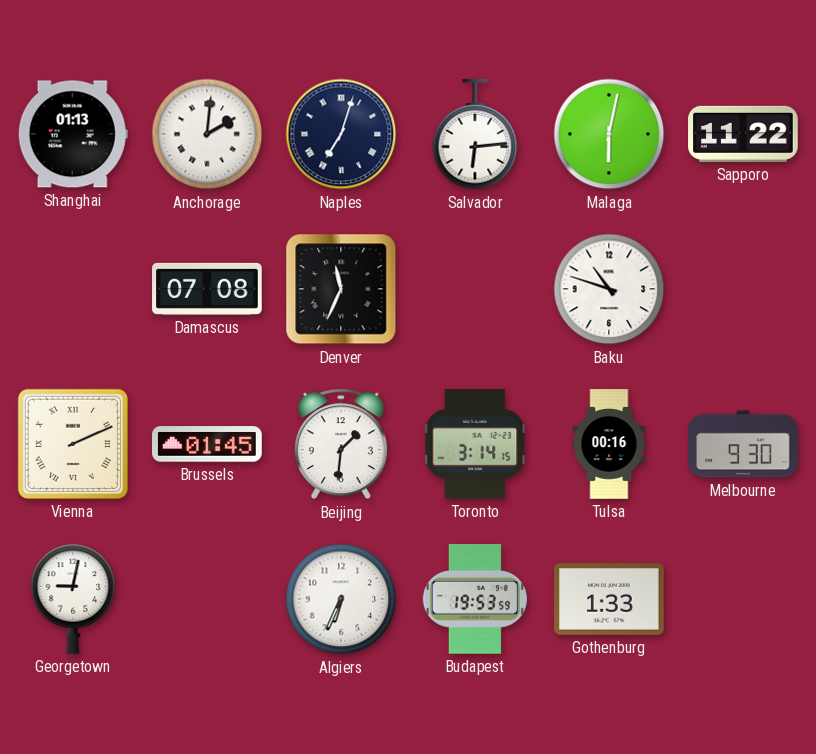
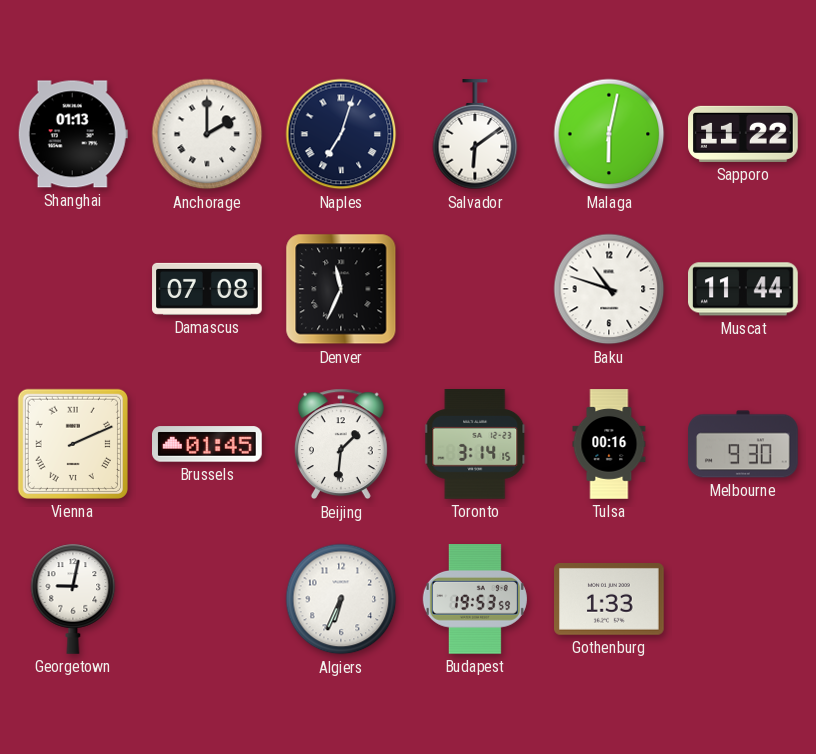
Anchorage: 2:01 -> 2:00
Salvador: 6:14 -> 6:09
Muscat: none -> 11:44
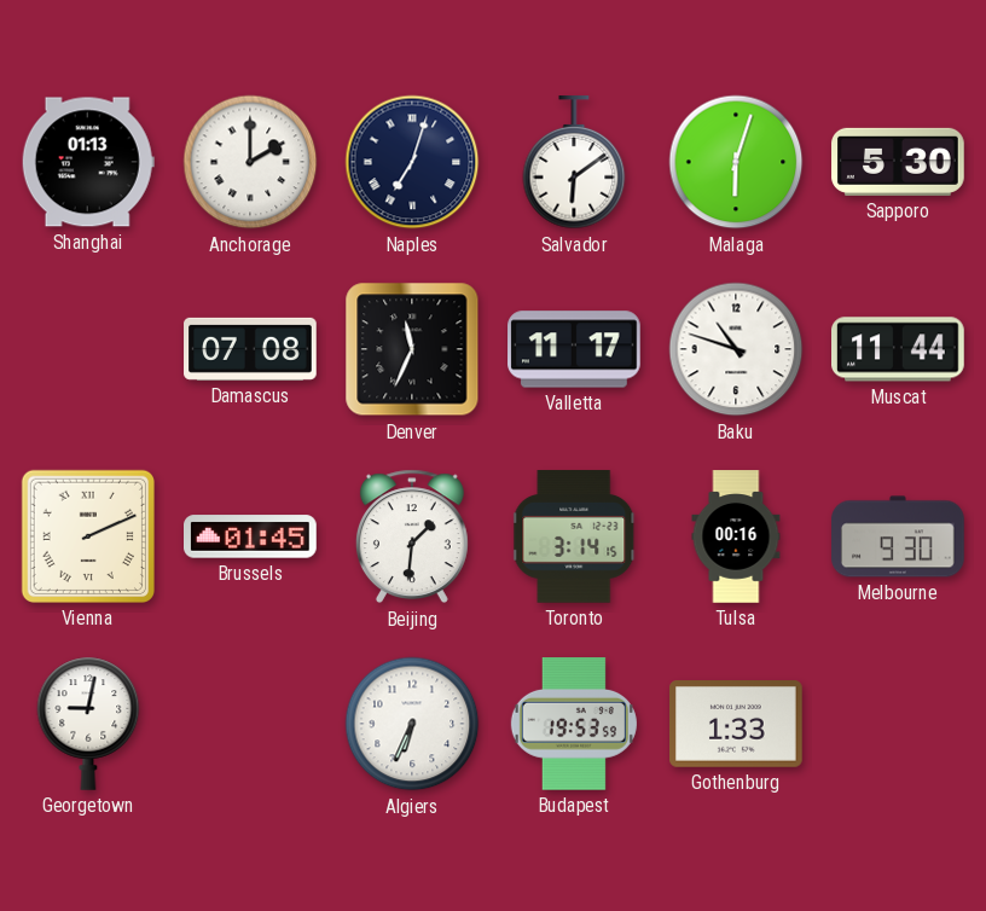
Malaga: 6:02 -> 6:03
Sapporo: 11:22 -> 5:30
Valletta: none -> 11:17
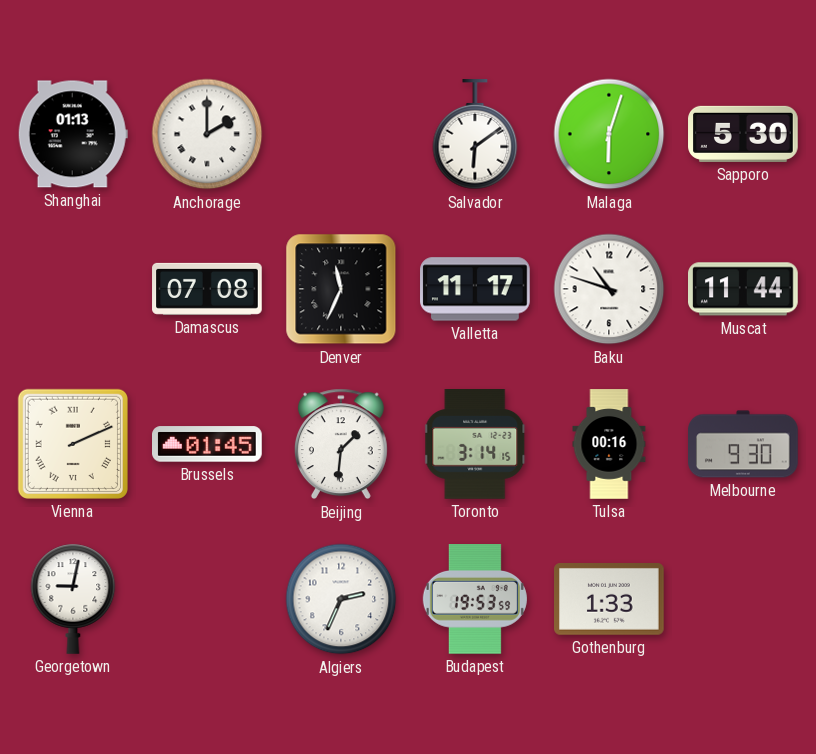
Naples: 7:03 -> none
Algiers: 6:34 -> 2:34
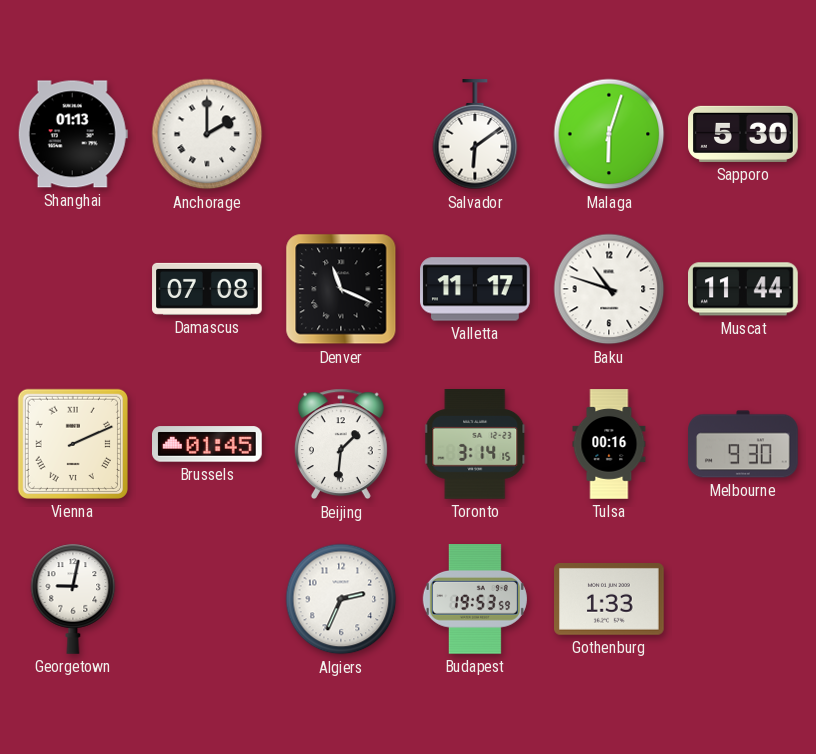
Denver: 11:34 -> 11:19
